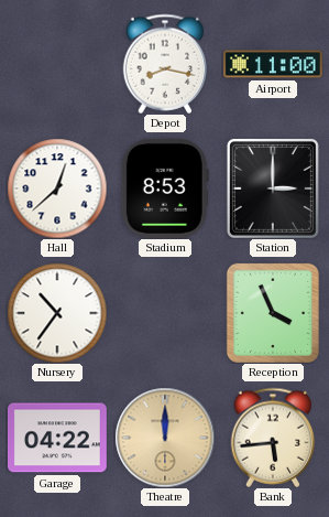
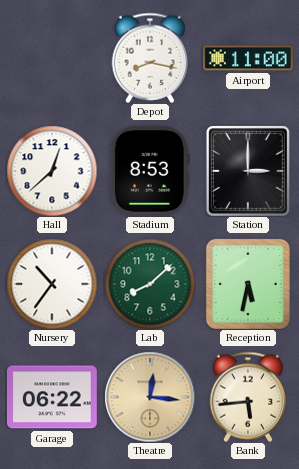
Lab: none -> 8:08
Reception: 3:56 -> 5:32
Garage: 04:22 -> 06:22
Theatre: 12:00 -> 12:16
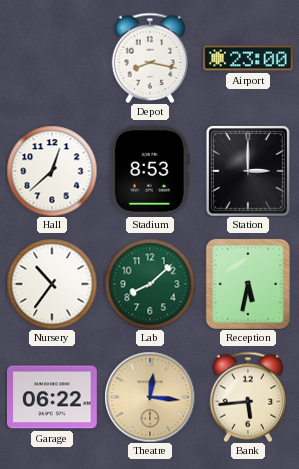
Airport: 11:00 -> 23:00
